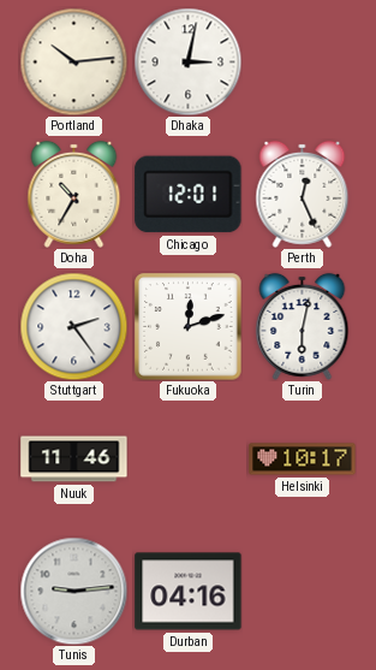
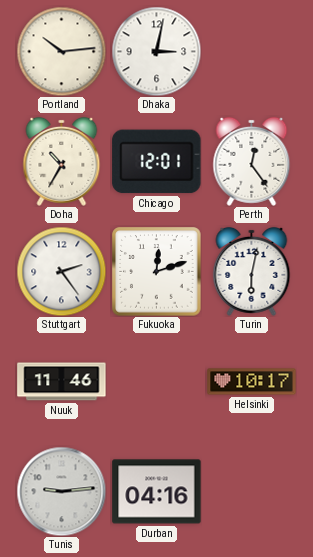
Perth: 12:26 -> 12:24
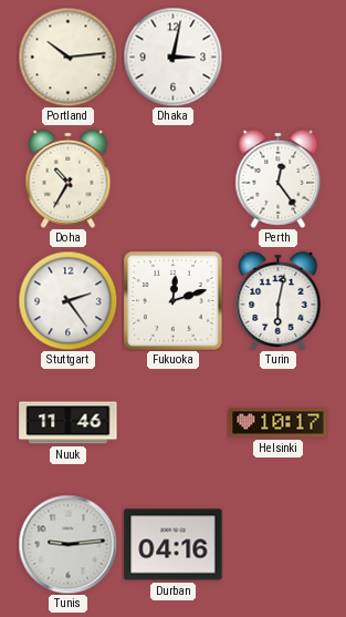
Chicago: 12:01 -> none
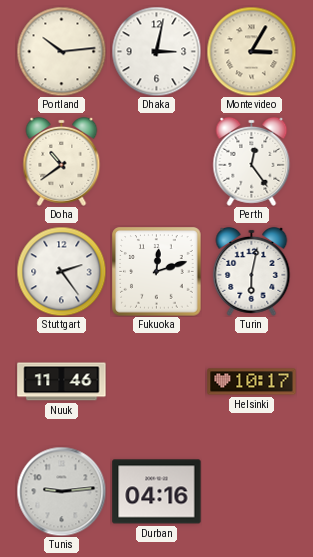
Montevideo: none -> 3:05
Doha: 10:35 -> 10:39
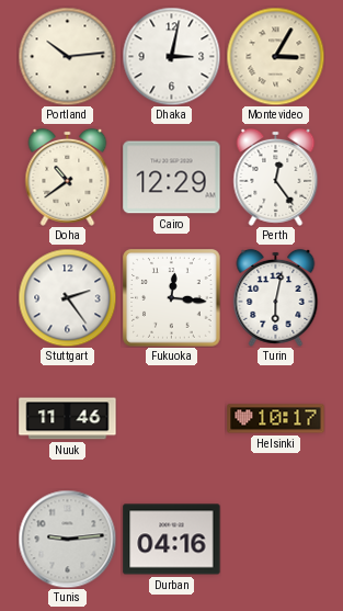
Cairo: none -> 12:29
Fukuoka: 12:12 -> 12:16
